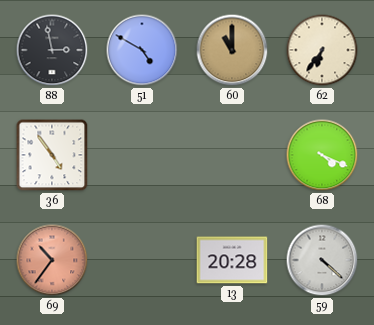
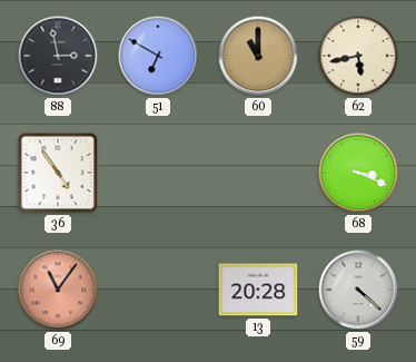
51: 4:50 -> 6:50
62: 6:36 -> 5:43
68: 4:19 -> 3:19
69: 10:36 -> 11:06
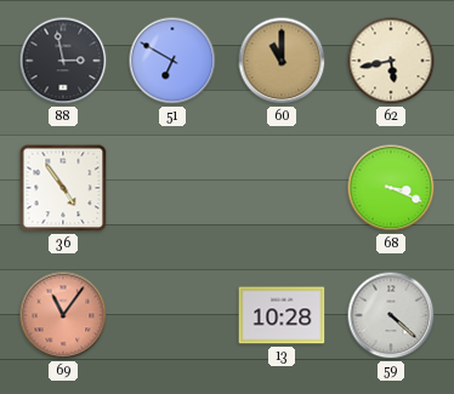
13: 20:28 -> 10:28
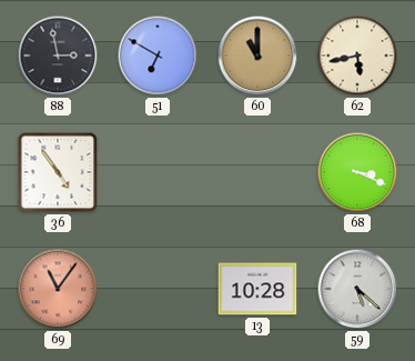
59: 4:22 -> 5:22
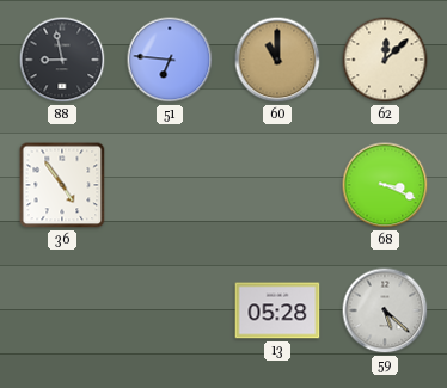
88: 2:58 -> 8:58
51: 6:50 -> 6:46
62: 5:43 -> 12:08
69: 11:06 -> none
13: 10:28 -> 05:28
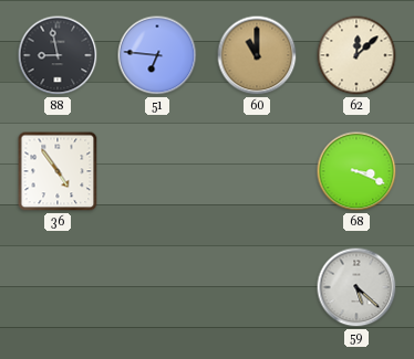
13: 05:28 -> none
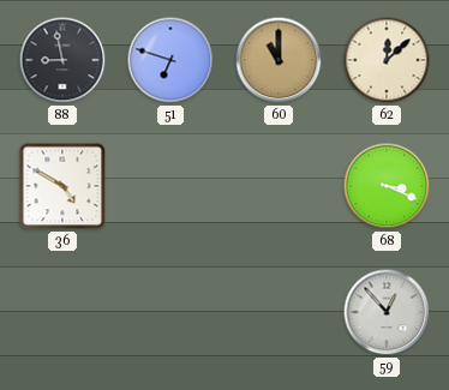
51: 6:46 -> 6:48
36: 4:54 -> 4:50
59: 5:22 -> 12:53
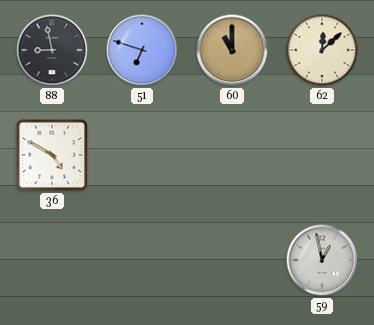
68: 3:19 -> none
59: 12:53 -> 12:58
